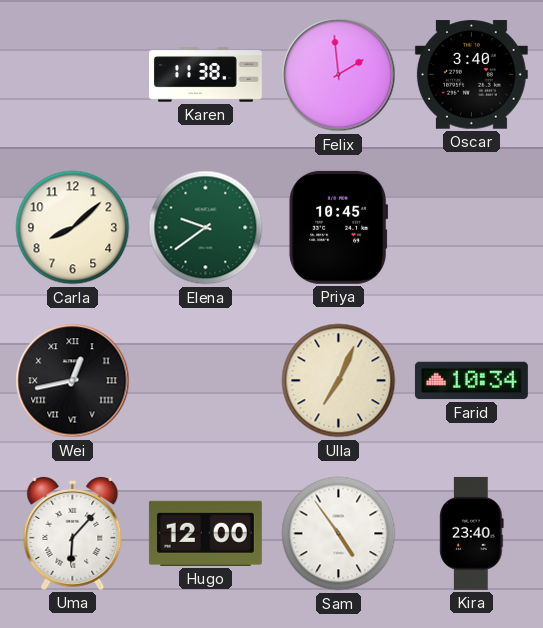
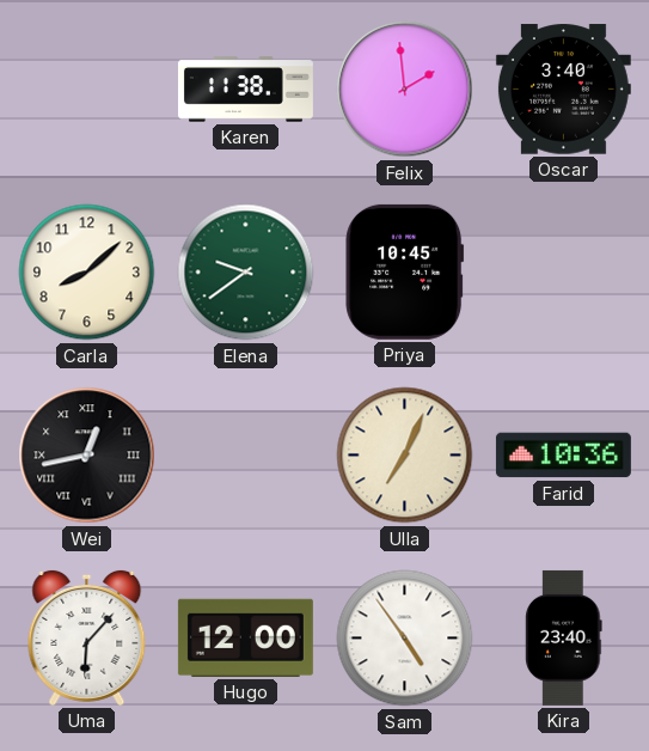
Farid: 10:34 -> 10:36
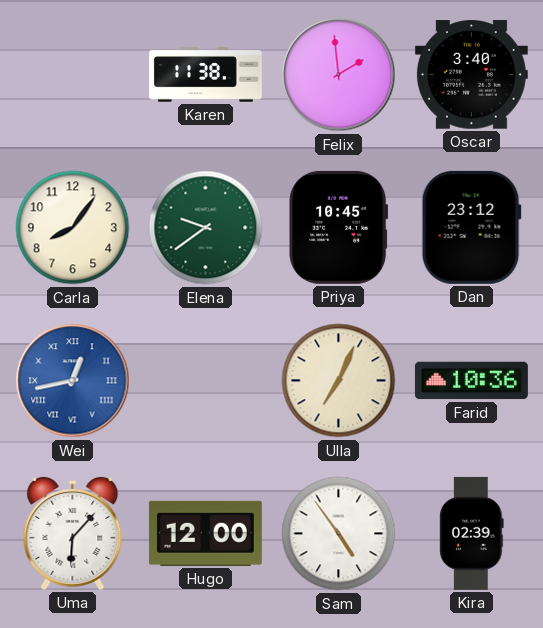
Carla: 8:08 -> 8:06
Dan: none -> 23:12
Wei dial: black -> blue
Kira: 23:40 -> 02:39
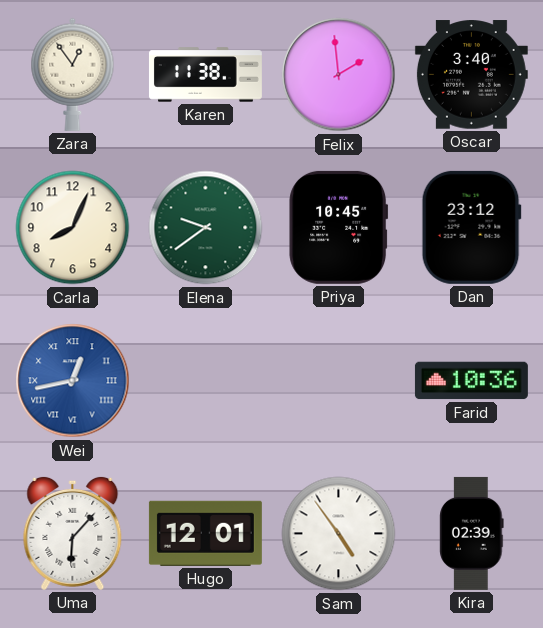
Zara: none -> 12:54
Carla: 8:06 -> 8:04
Ulla: 7:04 -> none
Hugo: 12:00 -> 12:01
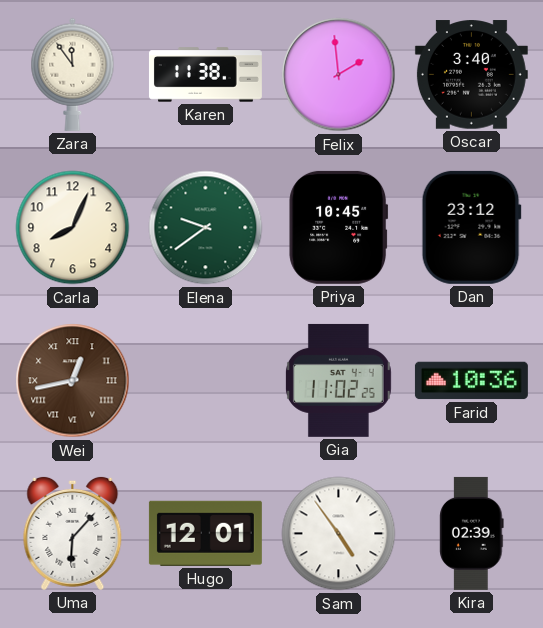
Zara: 12:54 -> 11:54
Wei dial: blue -> brown
Gia: none -> 11:02
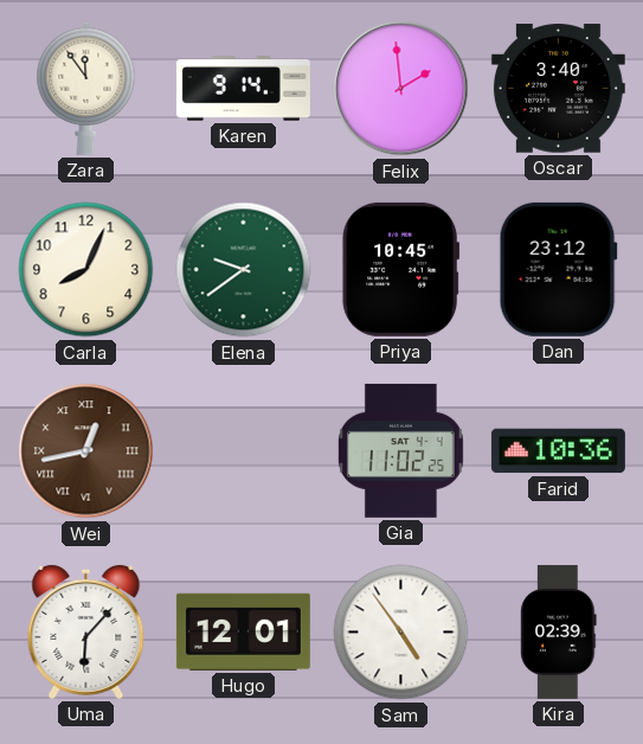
Karen: 11:38 -> 9:14
